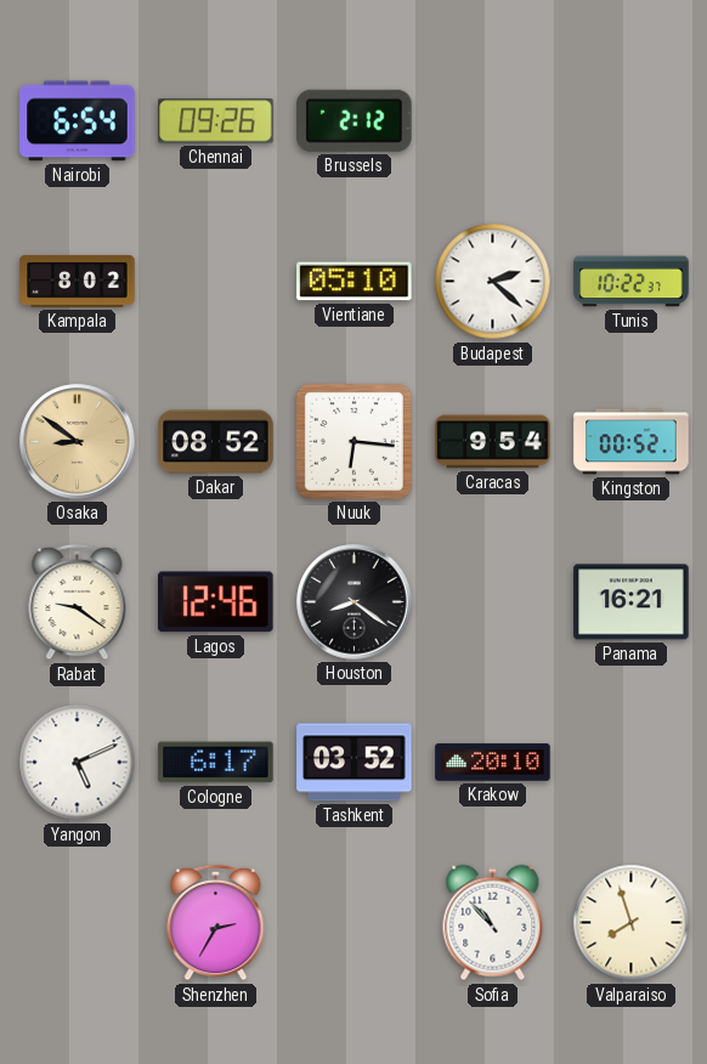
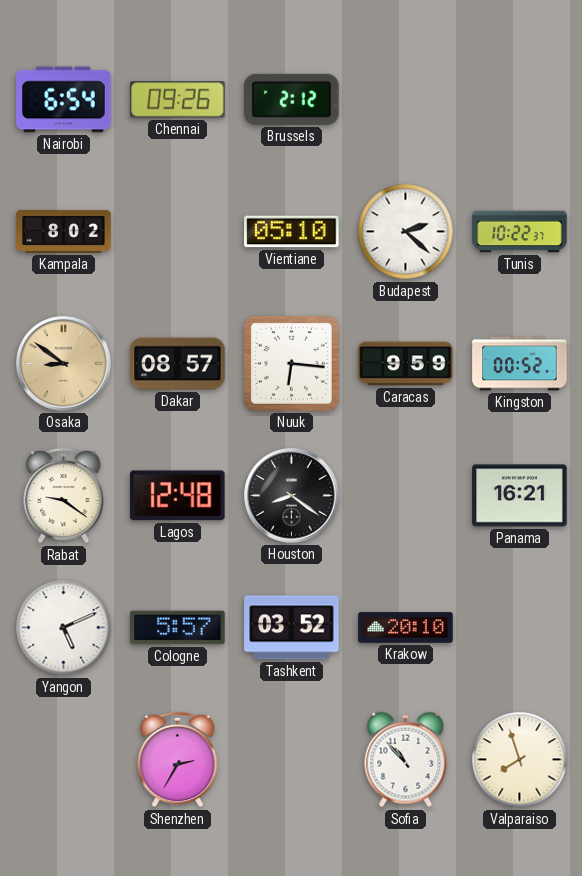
Dakar: 08:52 -> 08:57
Caracas: 9:54 -> 9:59
Lagos: 12:46 -> 12:48
Cologne: 6:17 -> 5:57
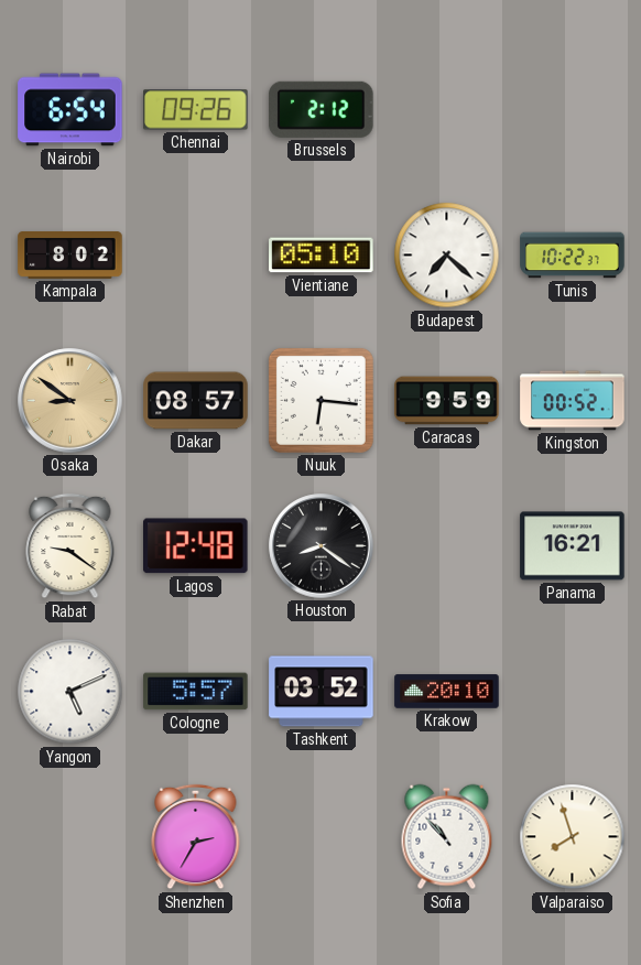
Budapest: 2:22 -> 7:22
